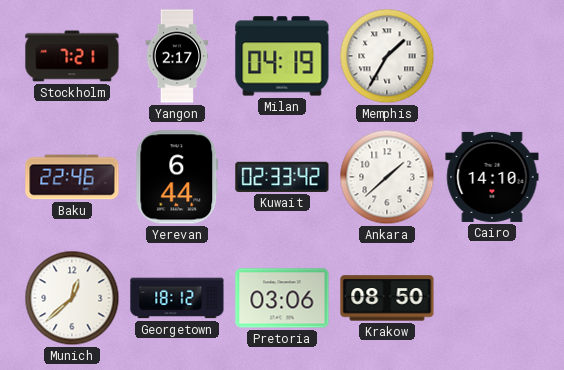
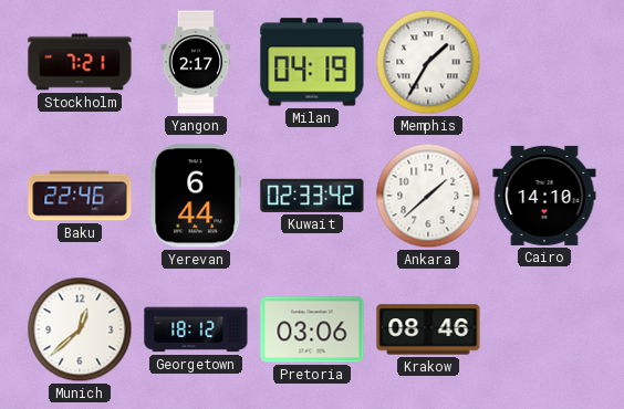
Krakow: 08:50 -> 08:46
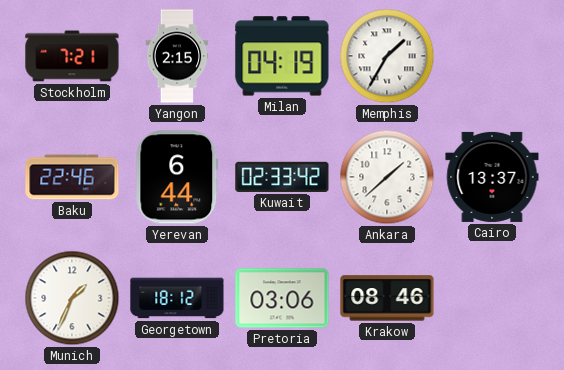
Yangon: 2:17 -> 2:15
Cairo: 14:10 -> 13:37
Munich: 12:38 -> 1:34
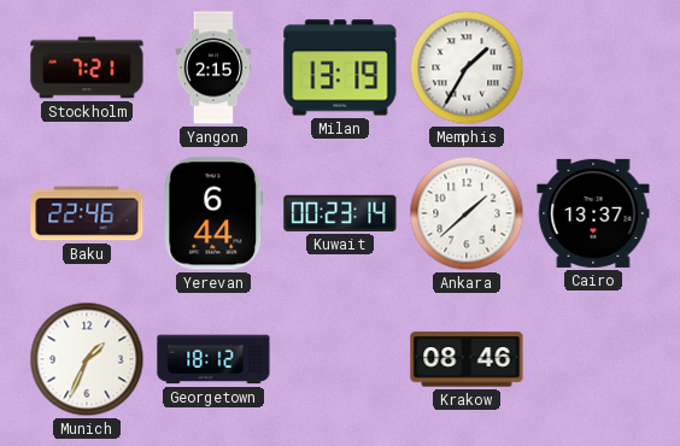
Milan: 04:19 -> 13:19
Kuwait: 02:33 -> 00:23
Pretoria: 03:06 -> none
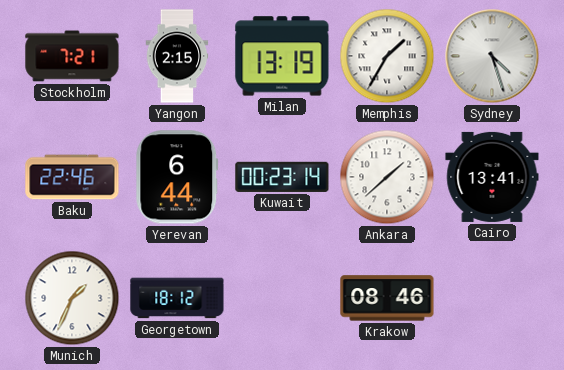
Sydney: none -> 4:27
Cairo: 13:37 -> 13:41
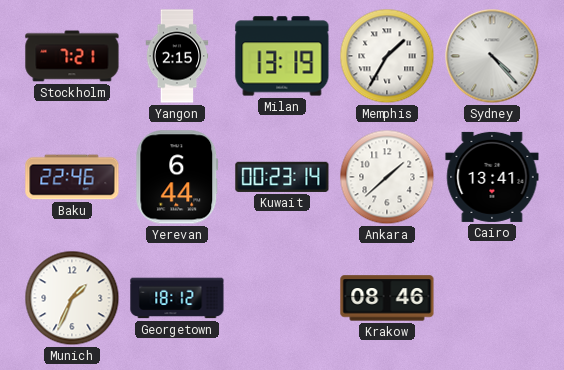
Sydney: 4:27 -> 4:23
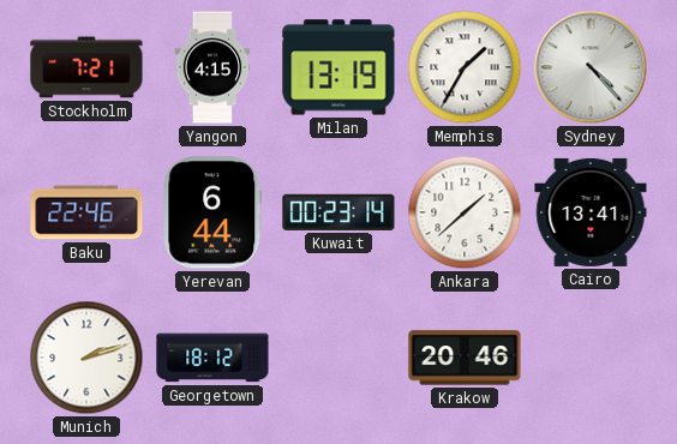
Yangon: 2:15 -> 4:15
Munich: 1:34 -> 2:12
Krakow: 08:46 -> 20:46
